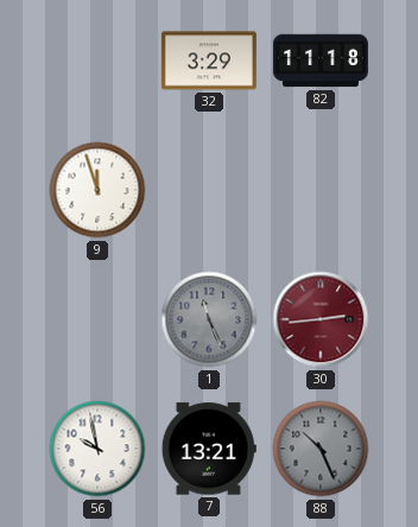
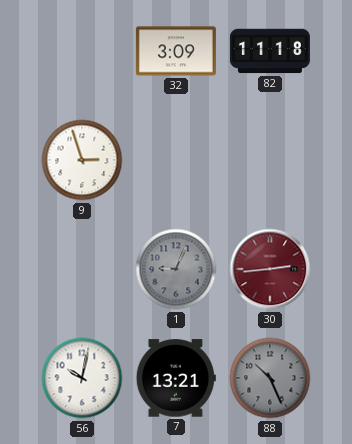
32: 3:29 -> 3:09
9: 11:57 -> 2:57
1: 11:26 -> 9:04
56: 9:58 -> 10:02
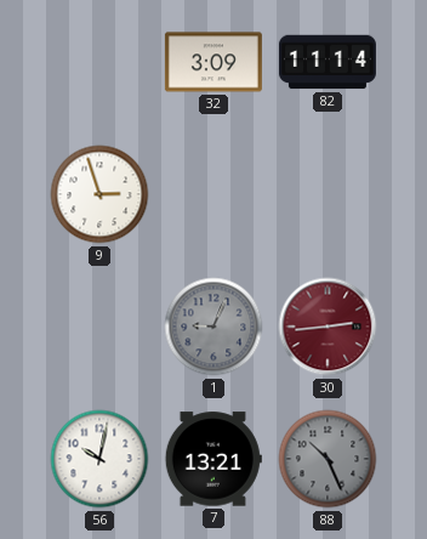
82: 11:18 -> 11:14
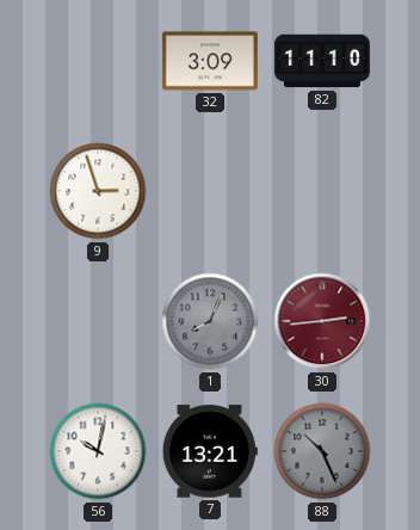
82: 11:14 -> 11:10
1: 9:04 -> 8:04
